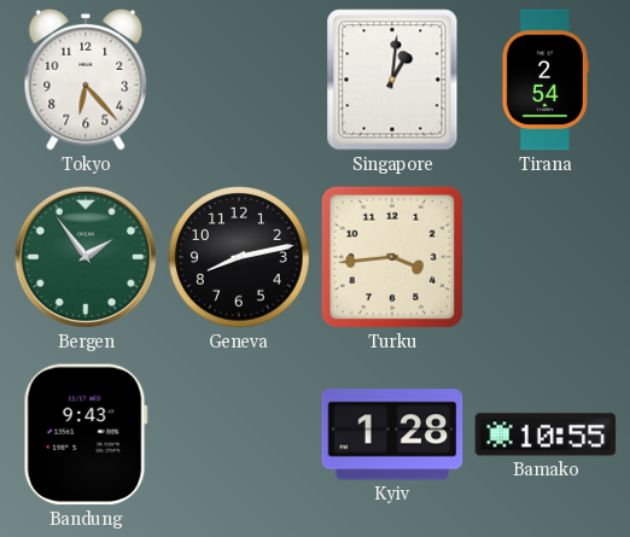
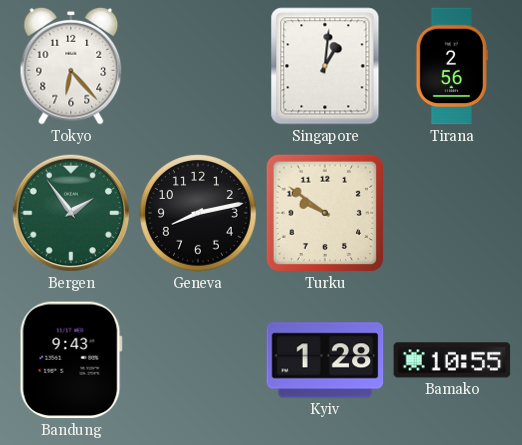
Tirana: 2:54 -> 2:56
Turku: 3:44 -> 9:51
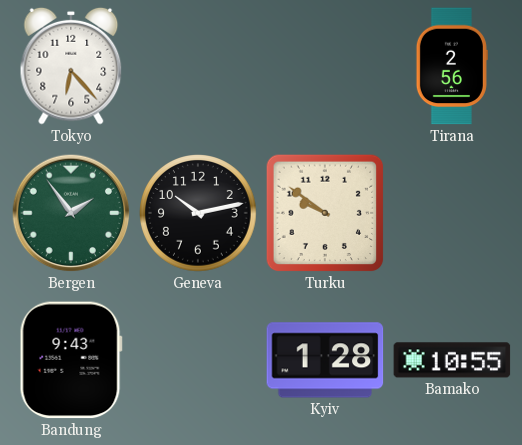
Singapore: 1:01 -> none
Geneva: 8:13 -> 10:13
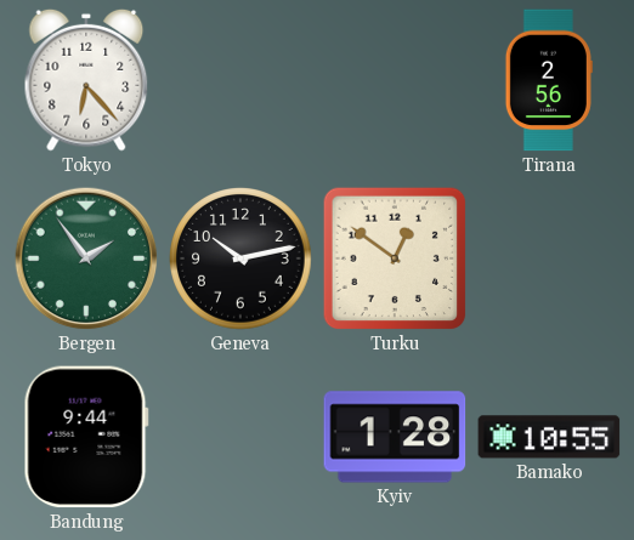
Turku: 9:51 -> 12:51
Bandung: 9:43 -> 9:44
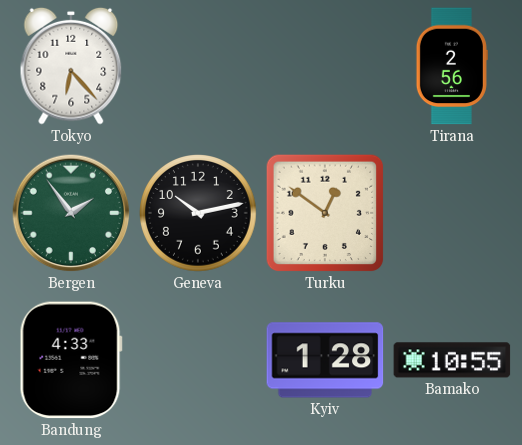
Bandung: 9:44 -> 4:33
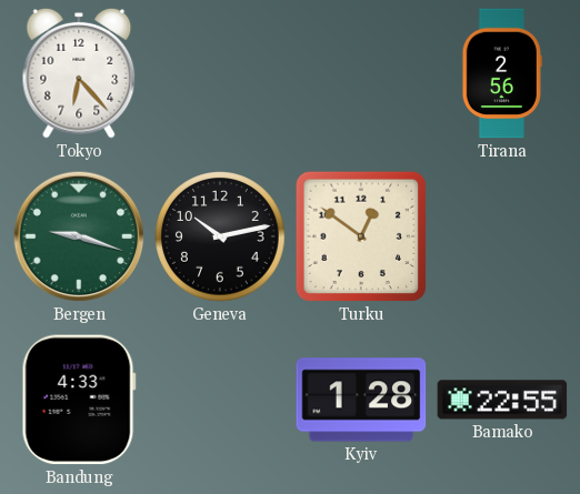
Bergen: 1:54 -> 9:18
Bamako: 10:55 -> 22:55
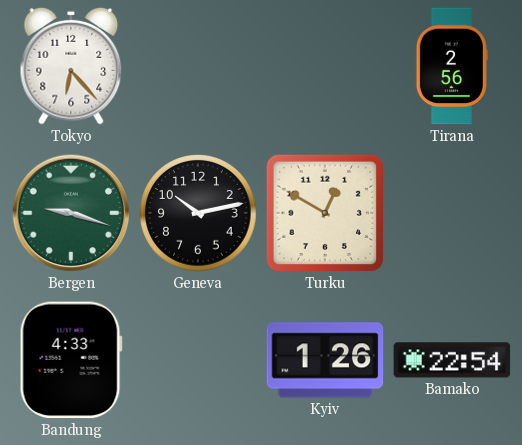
Turku: 12:51 -> 12:50
Kyiv: 1:28 -> 1:26
Bamako: 22:55 -> 22:54
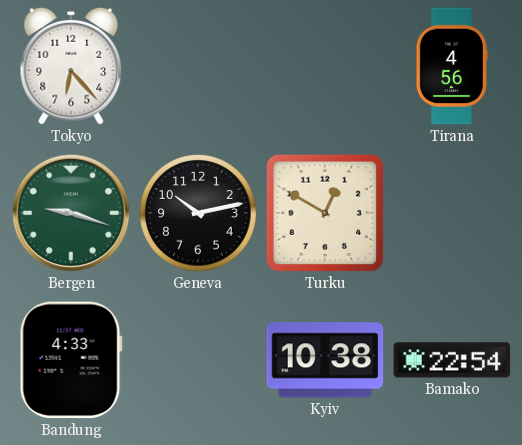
Tirana: 2:56 -> 4:56
Kyiv: 1:26 -> 10:38
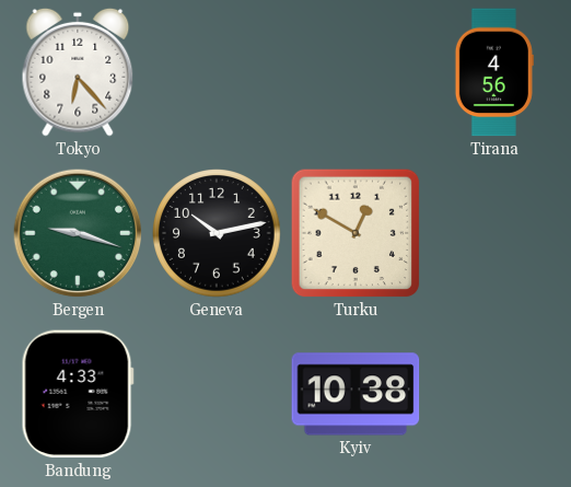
Bamako: 22:54 -> none
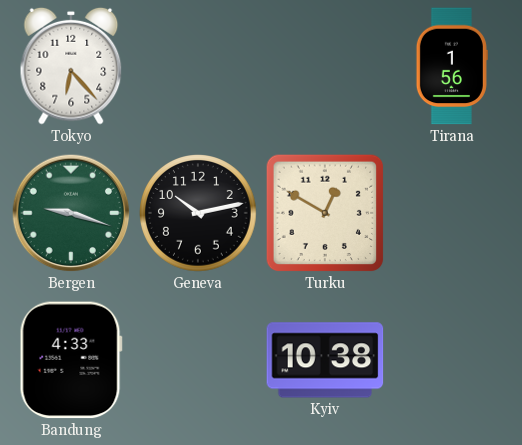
Tirana: 4:56 -> 1:56
